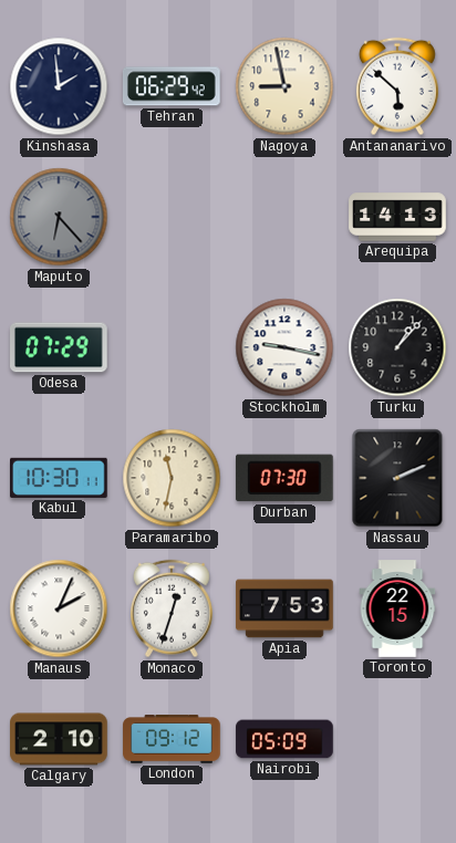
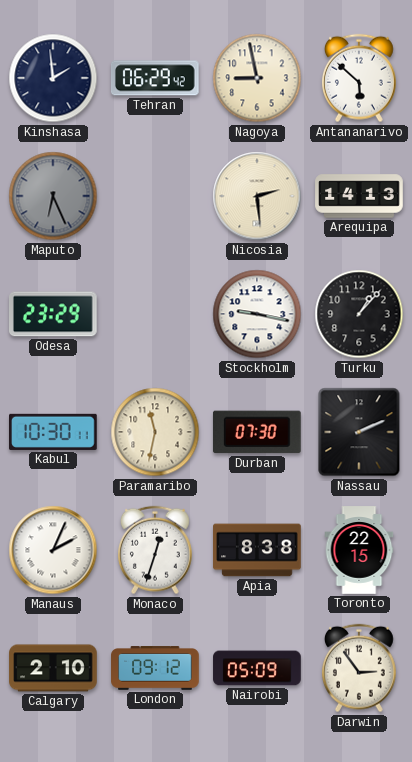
Maputo: 6:23 -> 6:26
Nicosia: none -> 2:29
Odesa: 07:29 -> 23:29
Apia: 7:53 -> 8:38
Darwin: none -> 2:54
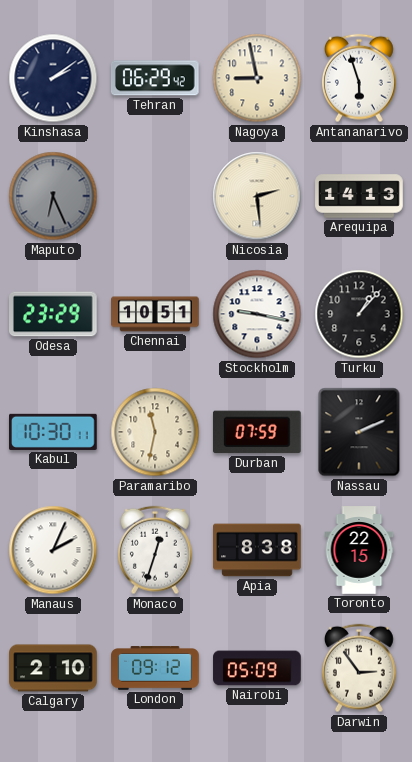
Kinshasa: 1:59 -> 2:09
Antananarivo: 5:52 -> 5:57
Chennai: none -> 10:51
Durban: 07:30 -> 07:59
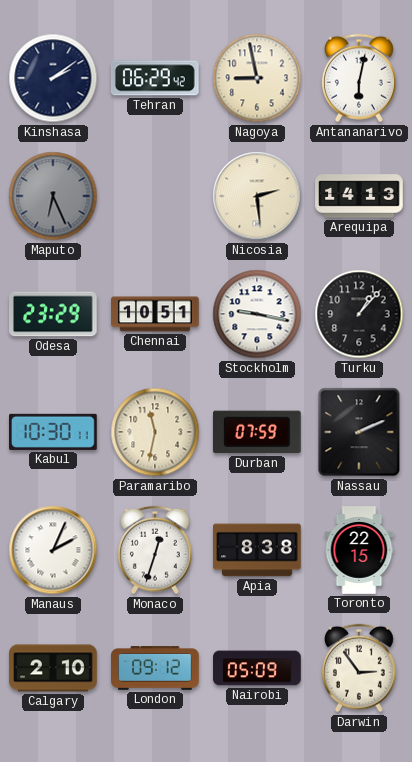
Antananarivo: 5:57 -> 6:02
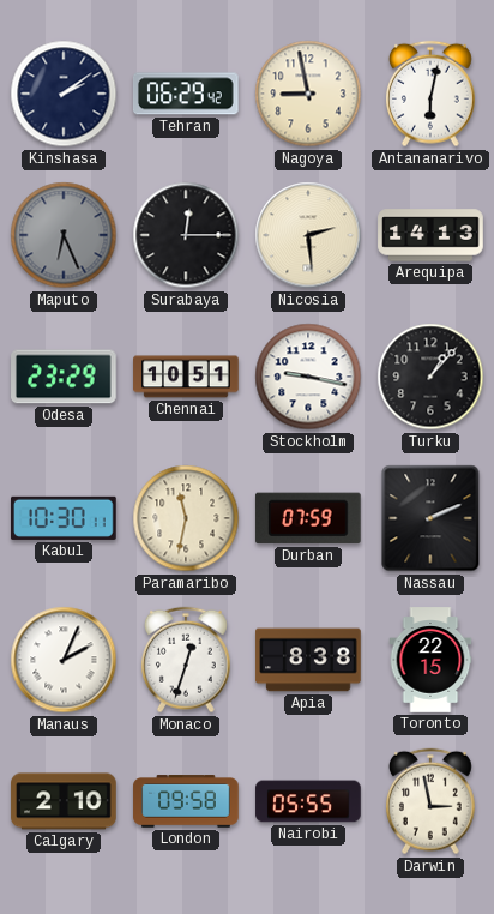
Surabaya: none -> 12:15
London: 09:12 -> 09:58
Nairobi: 05:09 -> 05:55
Darwin: 2:54 -> 2:58
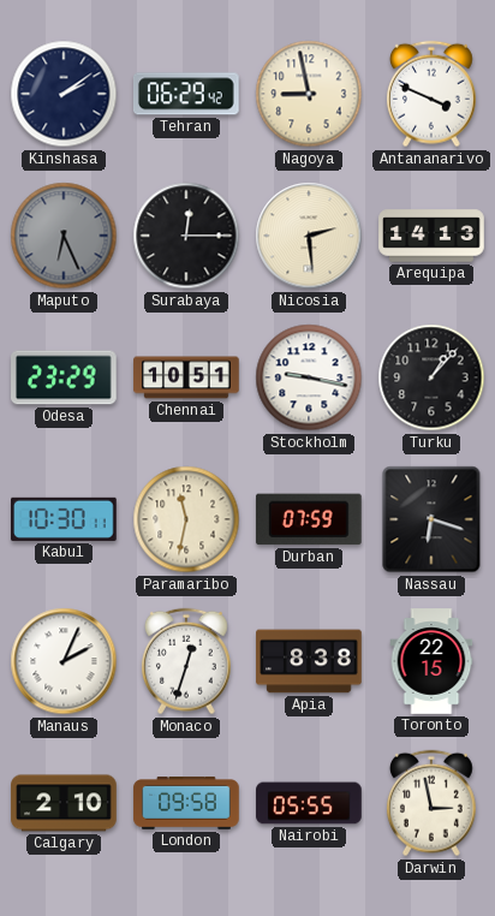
Antananarivo: 6:02 -> 3:49
Nassau: 2:11 -> 6:18
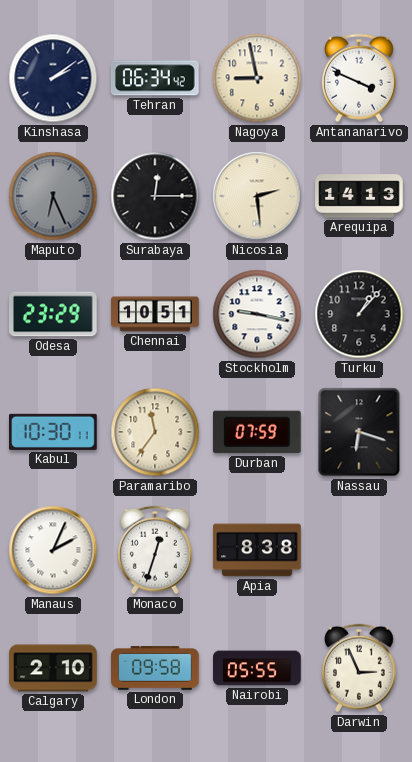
Tehran: 06:29 -> 06:34
Paramaribo: 11:32 -> 11:36
Toronto: 22:15 -> none
Darwin: 2:58 -> 2:56
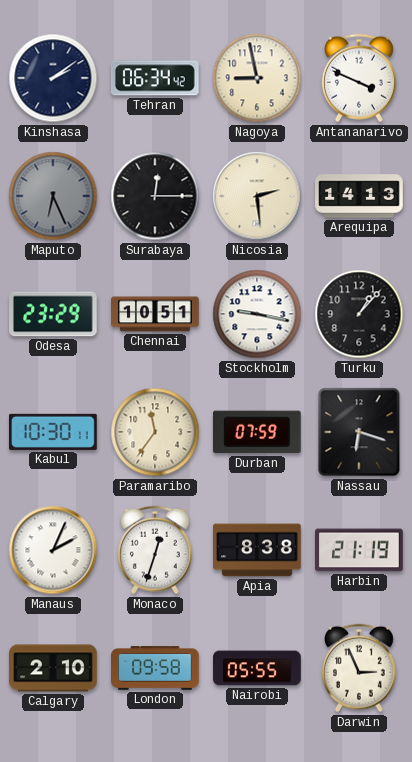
Harbin: none -> 21:19
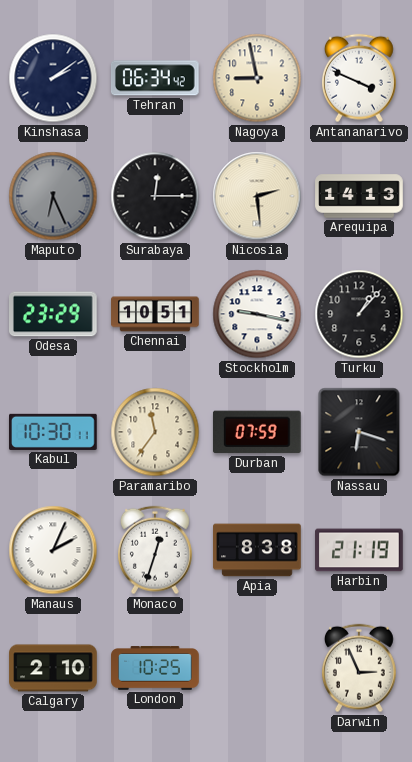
London: 09:58 -> 10:25
Nairobi: 05:55 -> none
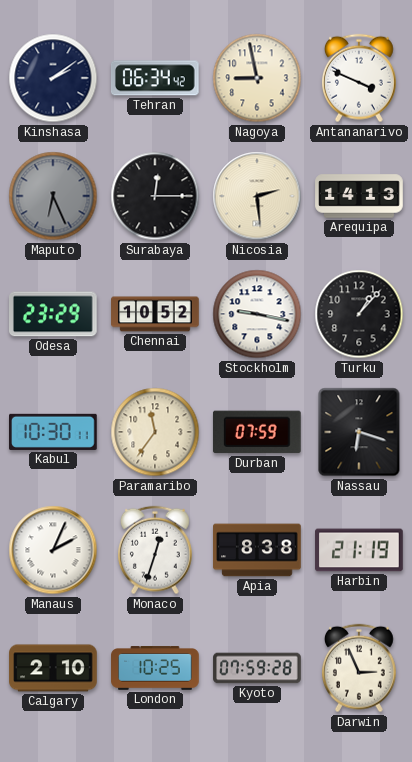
Chennai: 10:51 -> 10:52
Kyoto: none -> 07:59
